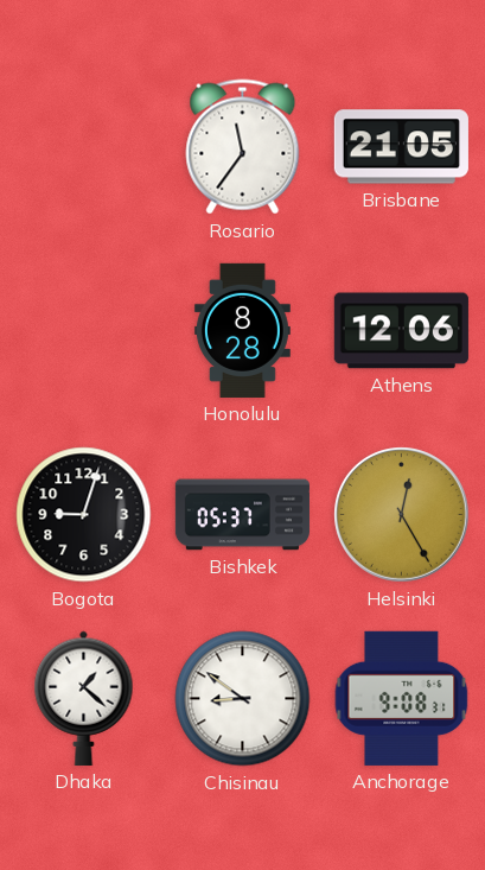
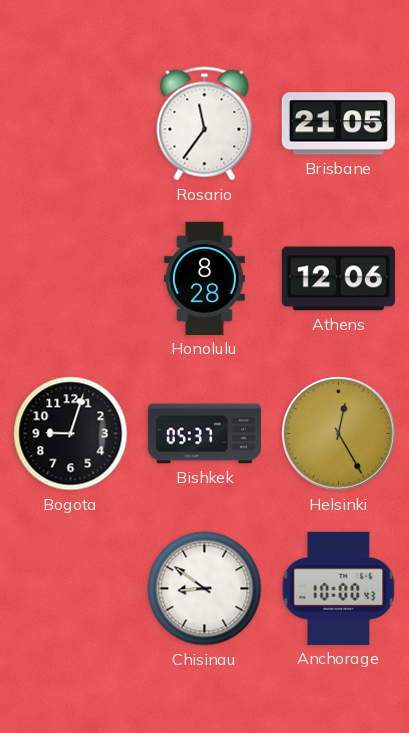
Dhaka: 1:22 -> none
Anchorage: 9:08 -> 10:00
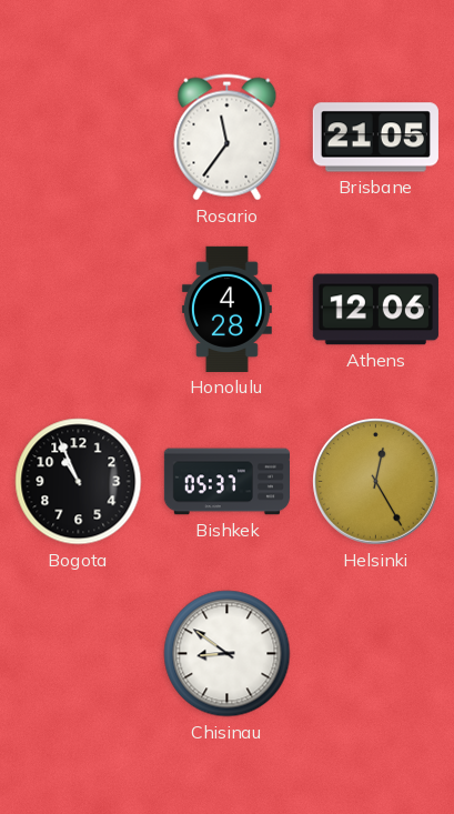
Honolulu: 8:28 -> 4:28
Bogota: 9:03 -> 10:56
Anchorage: 10:00 -> none
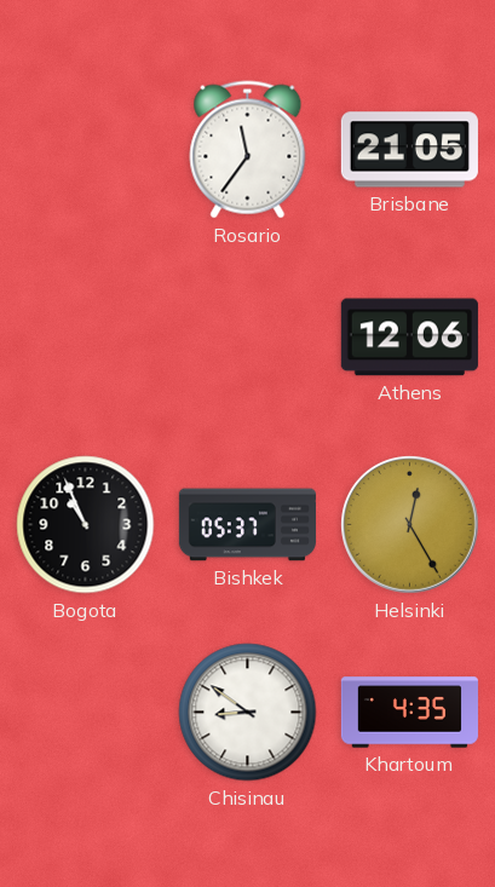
Honolulu: 4:28 -> none
Khartoum: none -> 4:35
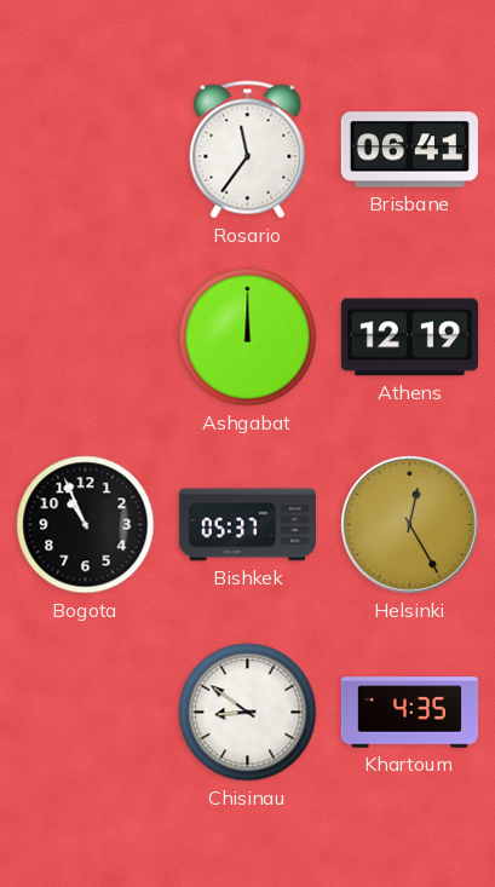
Brisbane: 21:05 -> 06:41
Ashgabat: none -> 12:00
Athens: 12:06 -> 12:19
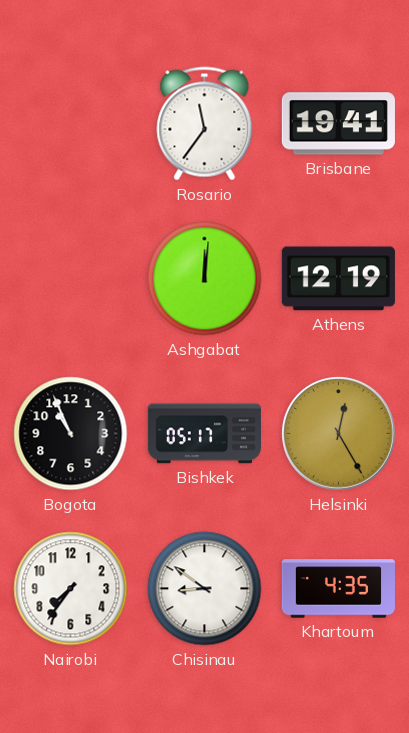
Brisbane: 06:41 -> 19:41
Ashgabat: 12:00 -> 12:01
Bishkek: 05:37 -> 05:17
Nairobi: none -> 7:36
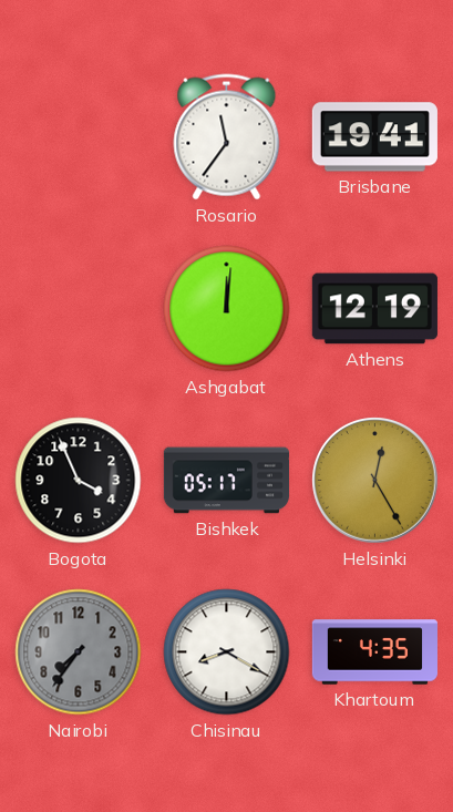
Bogota: 10:56 -> 3:56
Nairobi dial: white -> grey
Chisinau: 8:51 -> 8:20
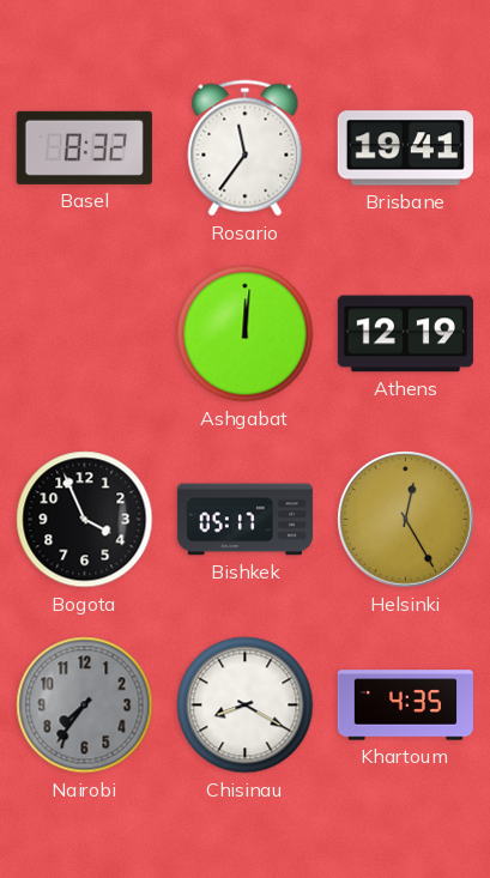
Basel: none -> 8:32
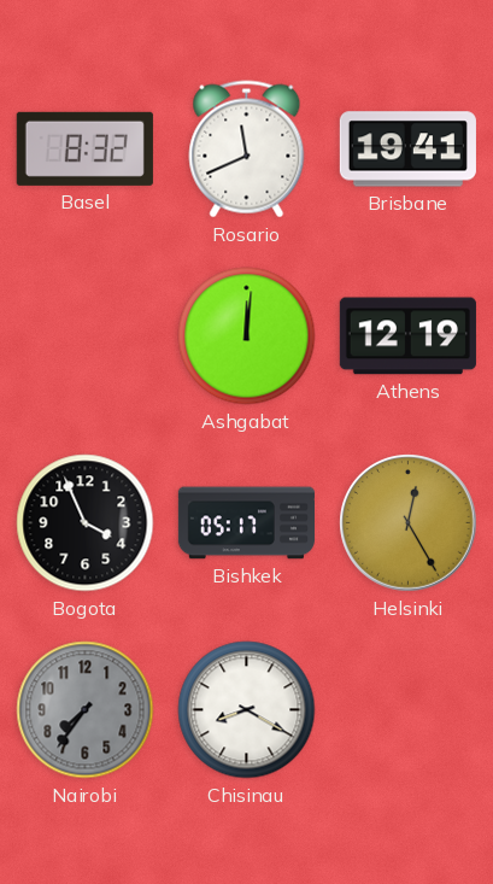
Rosario: 11:36 -> 11:41
Khartoum: 4:35 -> none
